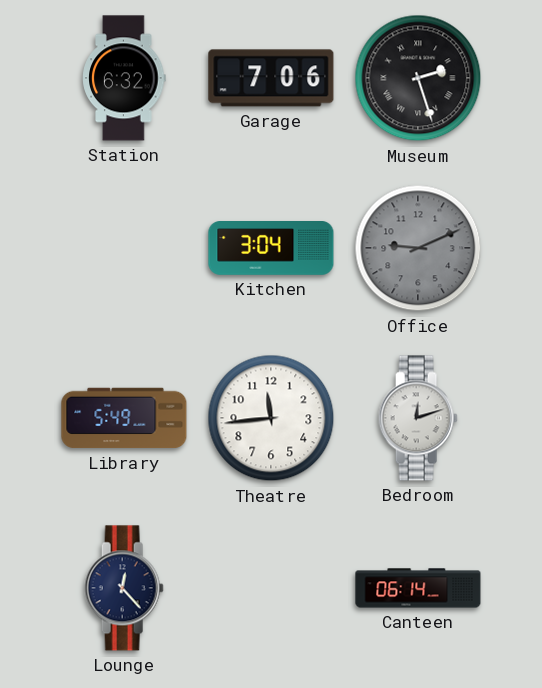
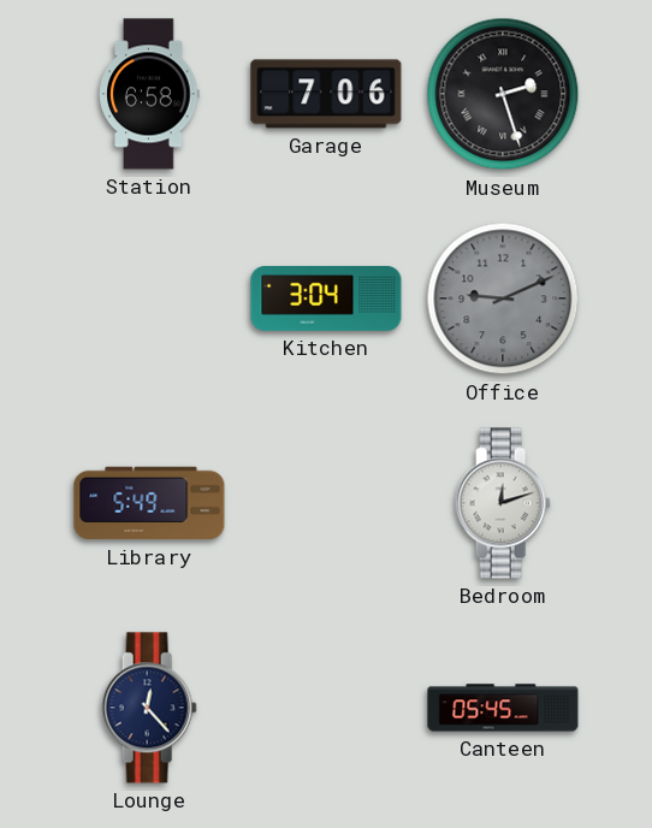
Station: 6:32 -> 6:58
Theatre: 11:44 -> none
Canteen: 06:14 -> 05:45
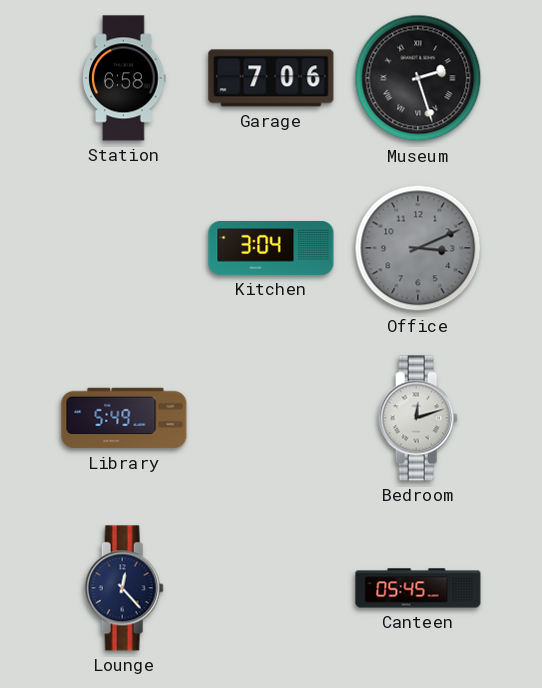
Office: 9:11 -> 3:11
